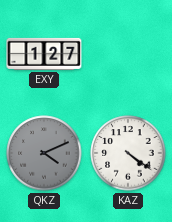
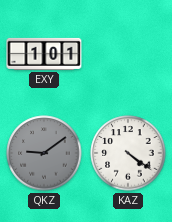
EXY: 1:27 -> 1:01
QKZ: 4:11 -> 9:09
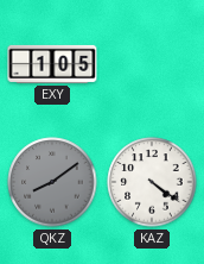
EXY: 1:01 -> 1:05
QKZ: 9:09 -> 8:09
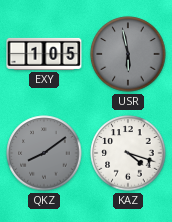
USR: none -> 5:58
KAZ: 4:21 -> 4:18
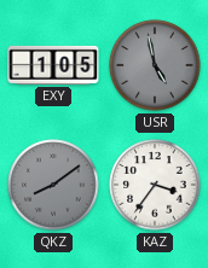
USR: 5:58 -> 4:58
KAZ: 4:18 -> 3:36
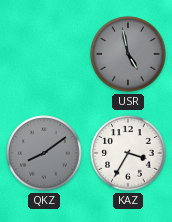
EXY: 1:05 -> none
KAZ: 3:36 -> 3:35
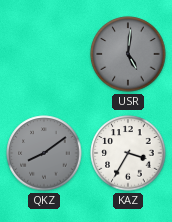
USR: 4:58 -> 5:01
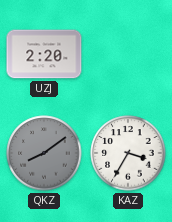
UZJ: none -> 2:20
USR: 5:01 -> none
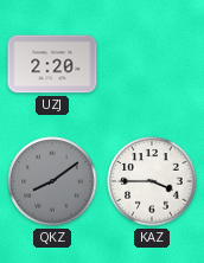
KAZ: 3:35 -> 3:45
